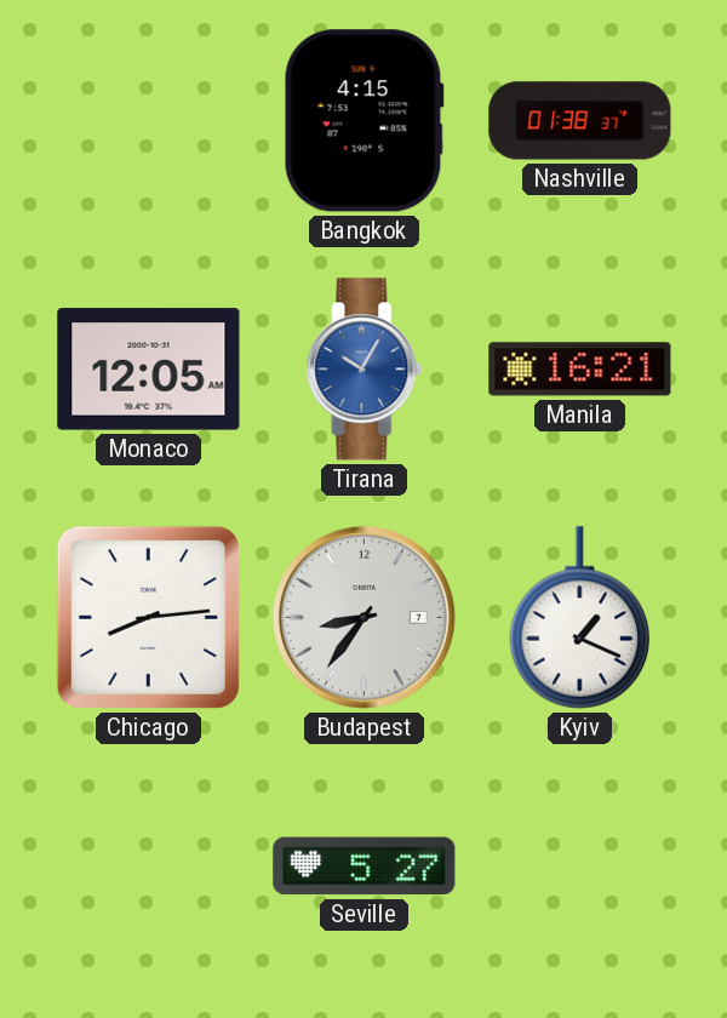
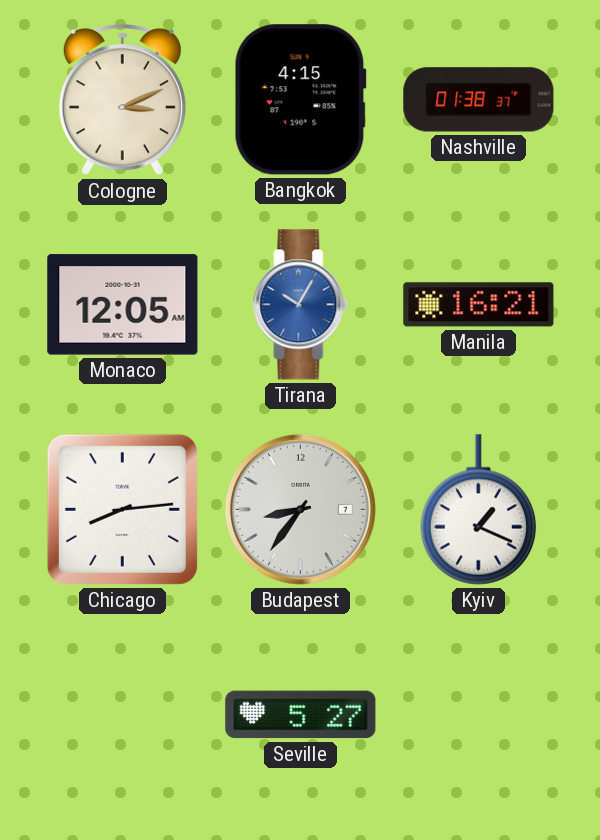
Cologne: none -> 3:11
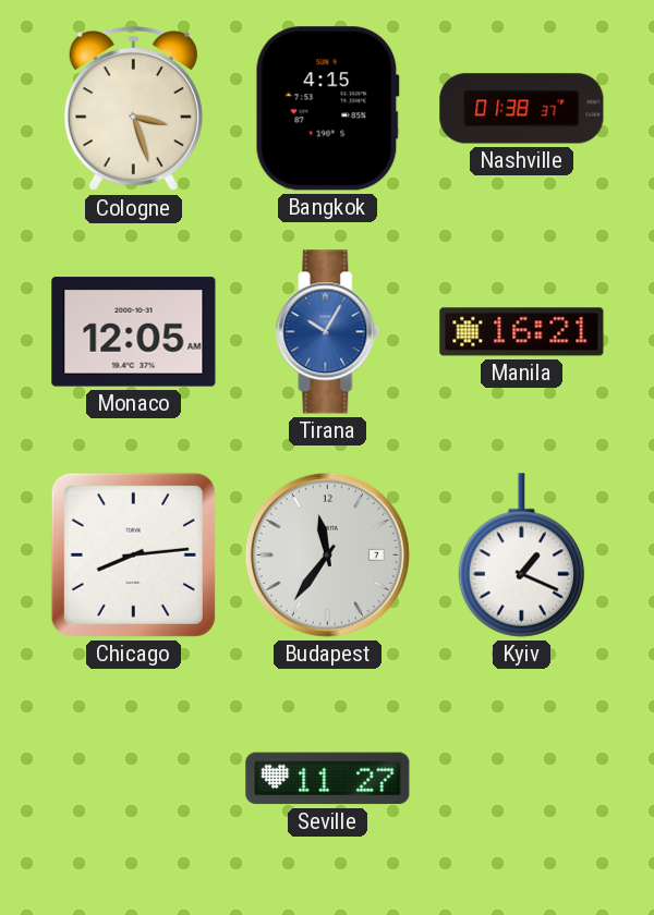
Cologne: 3:11 -> 3:27
Budapest: 8:36 -> 11:36
Seville: 5:27 -> 11:27
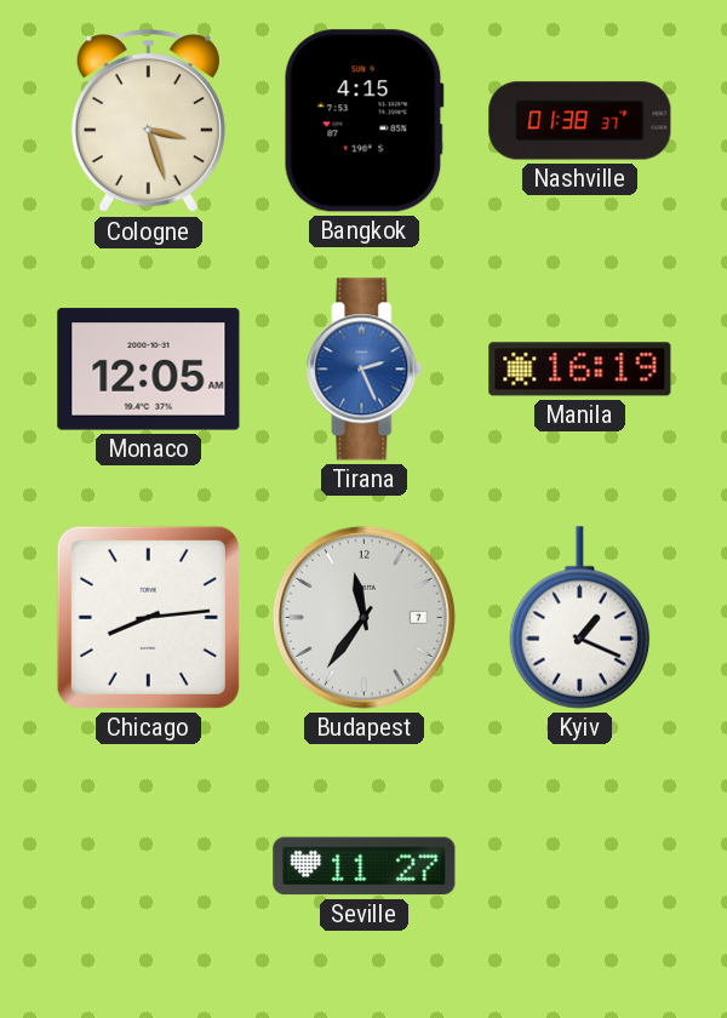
Tirana: 10:05 -> 2:26
Manila: 16:21 -> 16:19
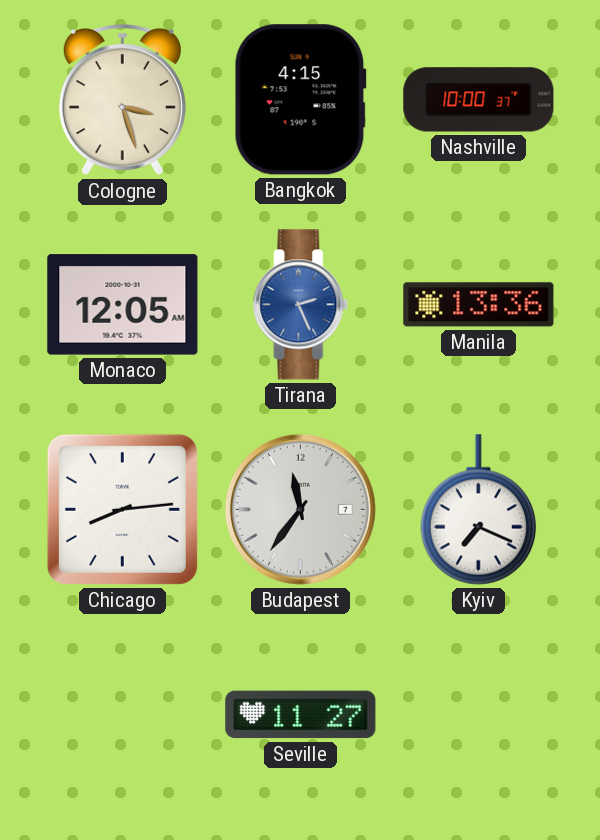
Nashville: 01:38 -> 10:00
Manila: 16:19 -> 13:36
Kyiv: 1:19 -> 7:19
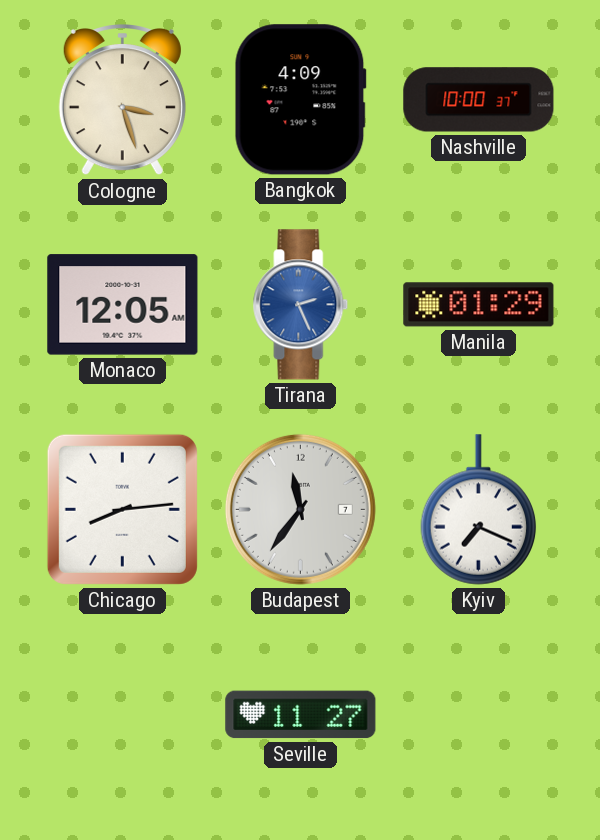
Bangkok: 4:15 -> 4:09
Manila: 13:36 -> 01:29
